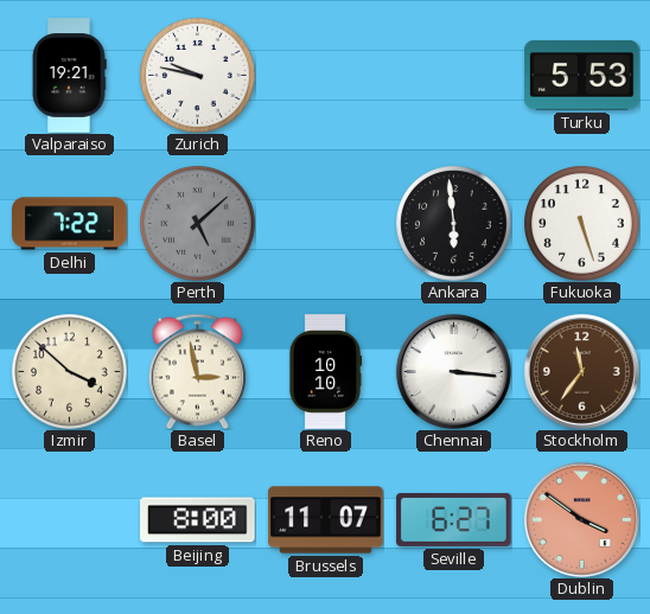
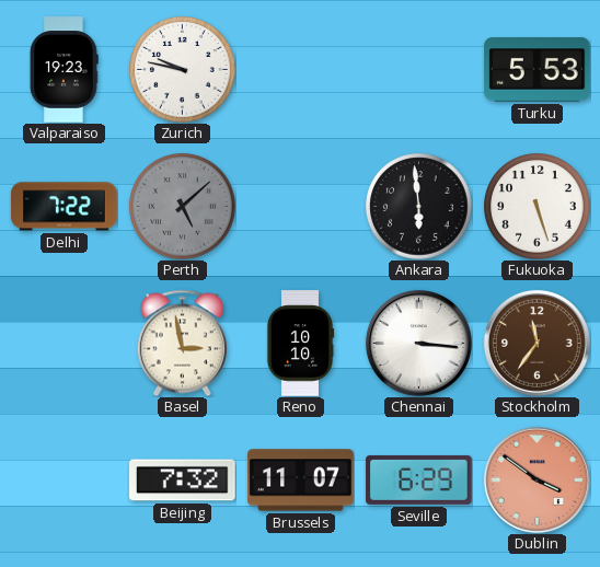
Valparaiso: 19:21 -> 19:23
Izmir: 3:52 -> none
Beijing: 8:00 -> 7:32
Seville: 6:27 -> 6:29
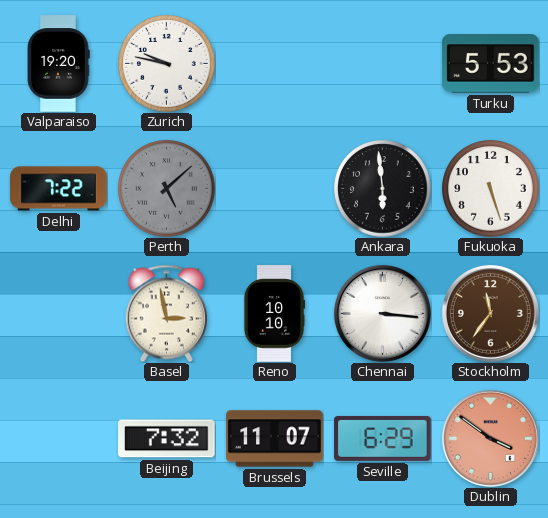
Valparaiso: 19:23 -> 19:20
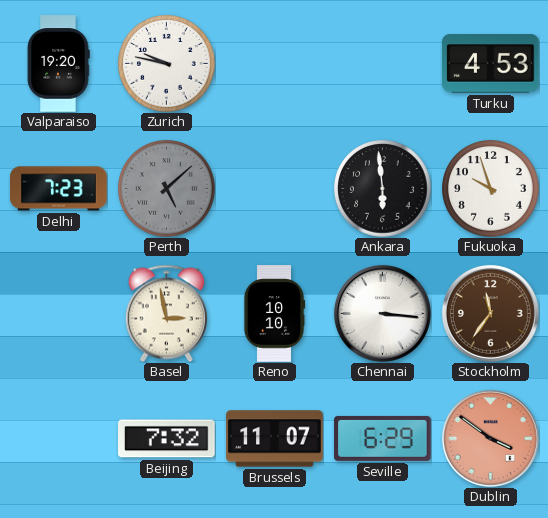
Turku: 5:53 -> 4:53
Delhi: 7:22 -> 7:23
Fukuoka: 5:27 -> 9:57
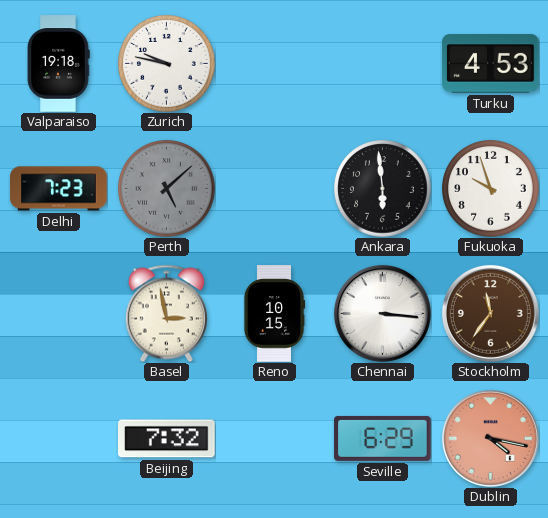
Valparaiso: 19:20 -> 19:18
Reno: 10:10 -> 10:15
Brussels: 11:07 -> none
Dublin: 3:51 -> 4:17
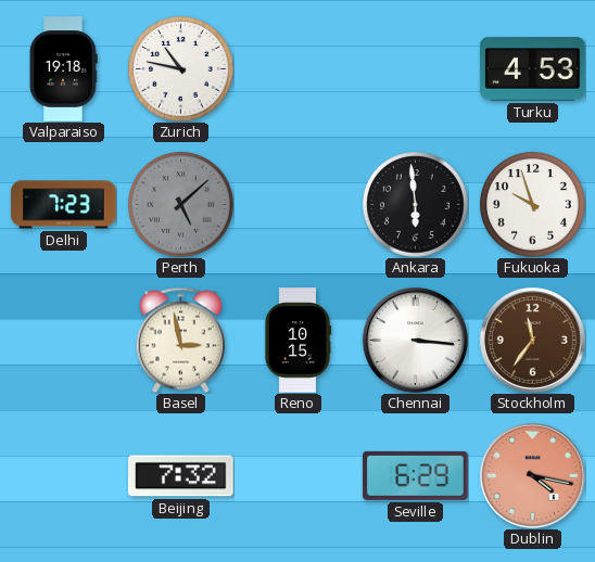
Zurich: 9:47 -> 10:47
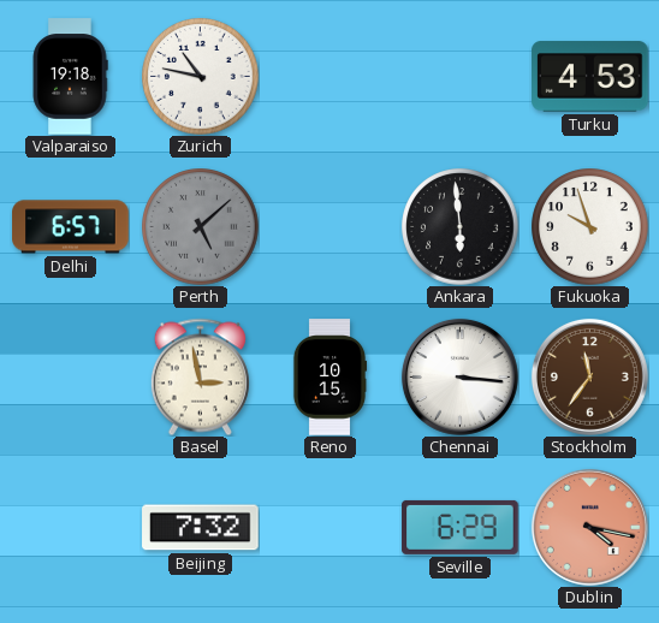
Delhi: 7:23 -> 6:57
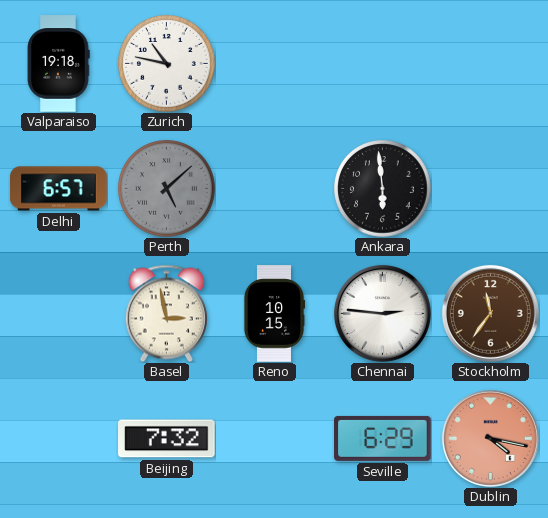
Turku: 4:53 -> none
Fukuoka: 9:57 -> none
Chennai: 3:16 -> 2:46
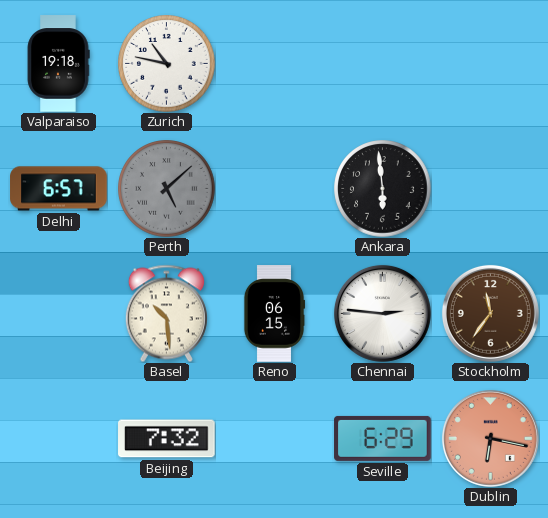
Basel: 2:58 -> 10:29
Reno: 10:15 -> 06:15
Dublin: 4:17 -> 6:17
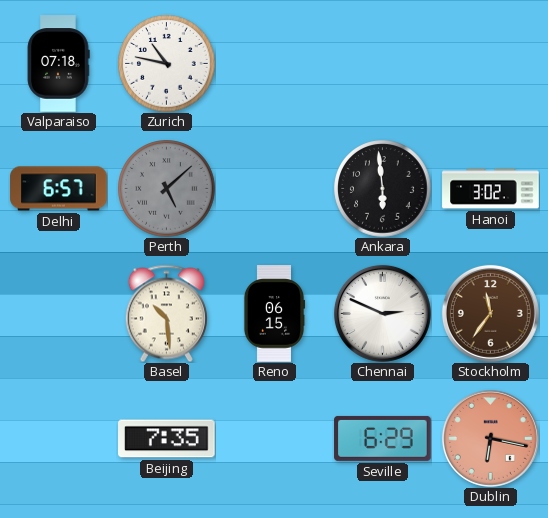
Valparaiso: 19:18 -> 07:18
Hanoi: none -> 3:02
Chennai: 2:46 -> 2:49
Beijing: 7:32 -> 7:35
